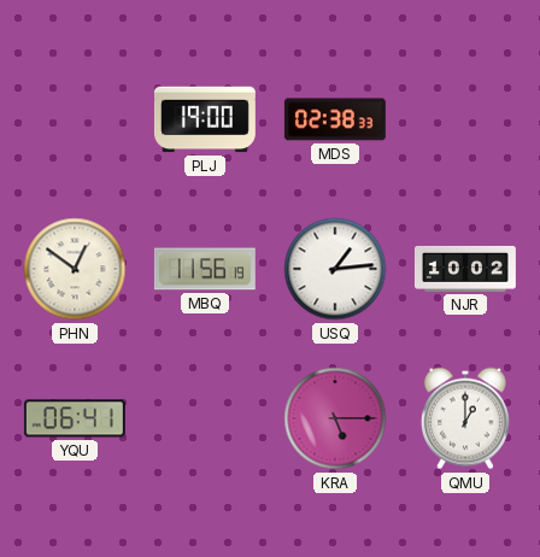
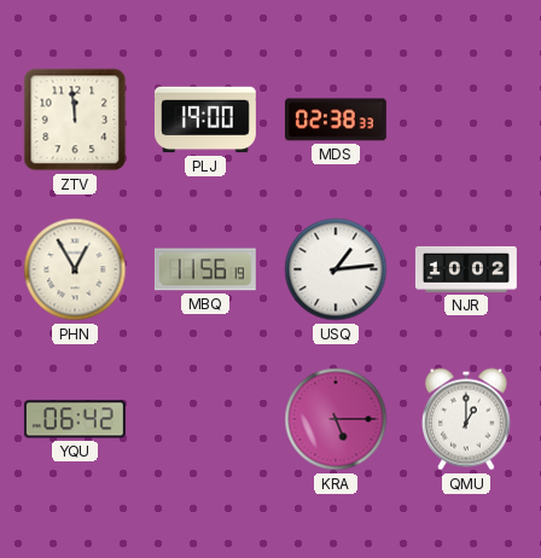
ZTV: none -> 11:59
PHN: 12:51 -> 12:55
YQU: 06:41 -> 06:42
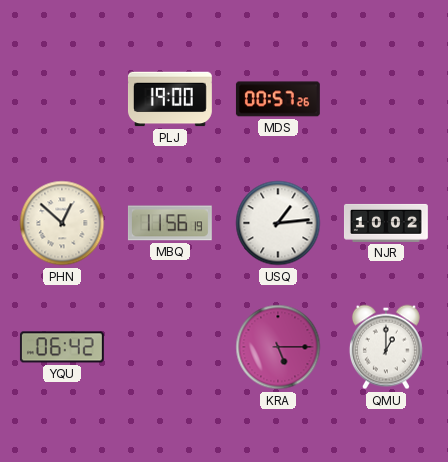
ZTV: 11:59 -> none
MDS: 02:38 -> 00:57
PHN: 12:55 -> 12:52
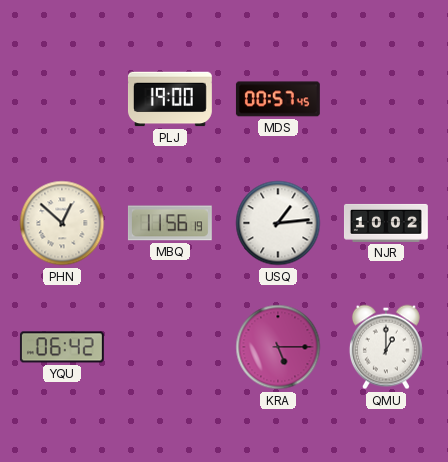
MDS: 00:57:26 -> 00:57:45
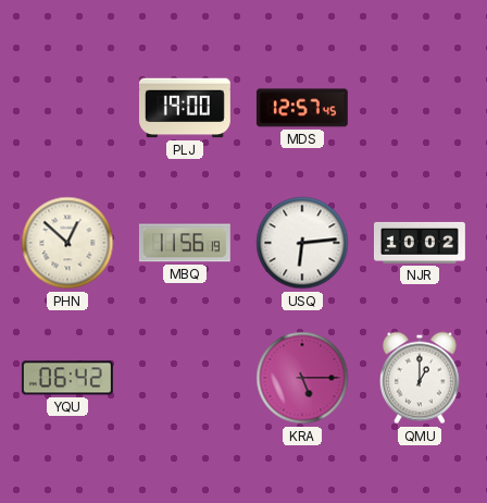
MDS: 00:57 -> 12:57
USQ: 1:14 -> 6:14
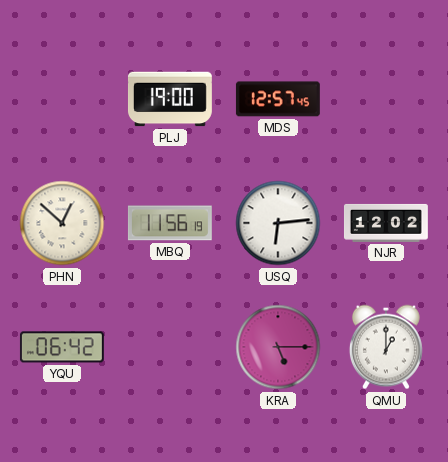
NJR: 10:02 -> 12:02
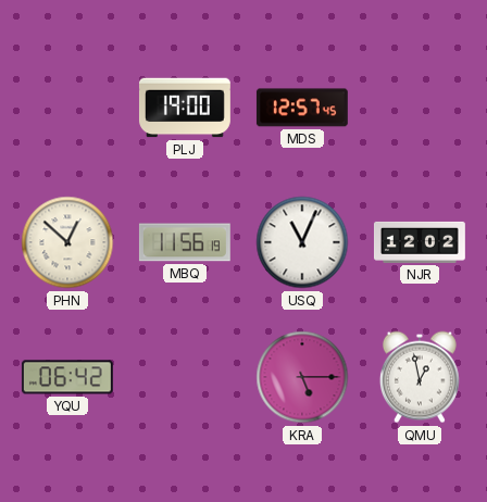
USQ: 6:14 -> 11:04
QMU: 1:00 -> 12:58
